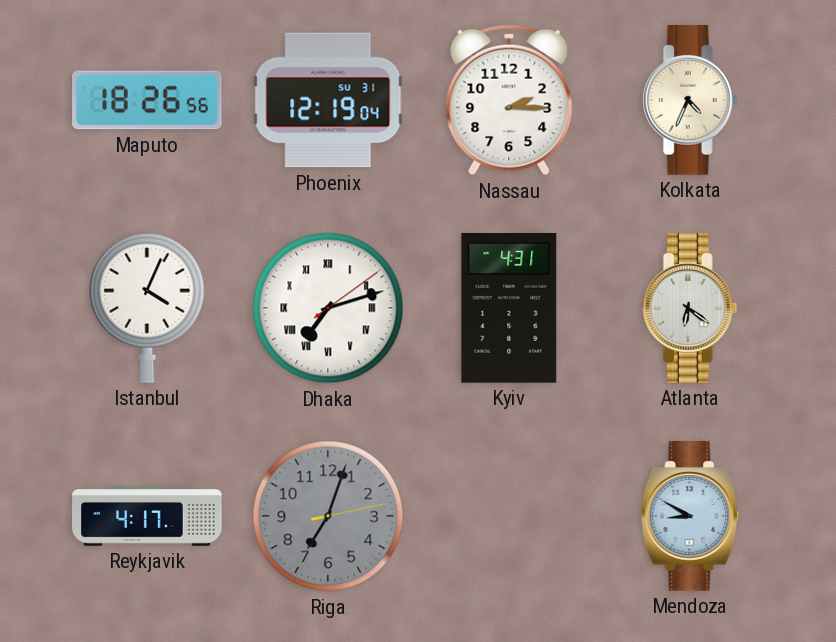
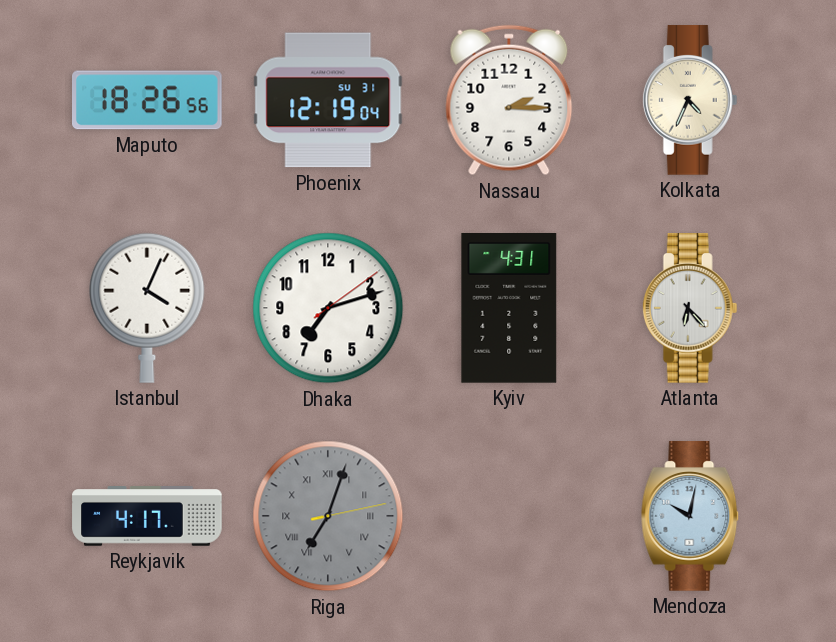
Dhaka numerals: Roman -> Arabic
Atlanta: 6:21 -> 6:23
Riga numerals: Arabic -> Roman
Mendoza: 8:50 -> 10:02
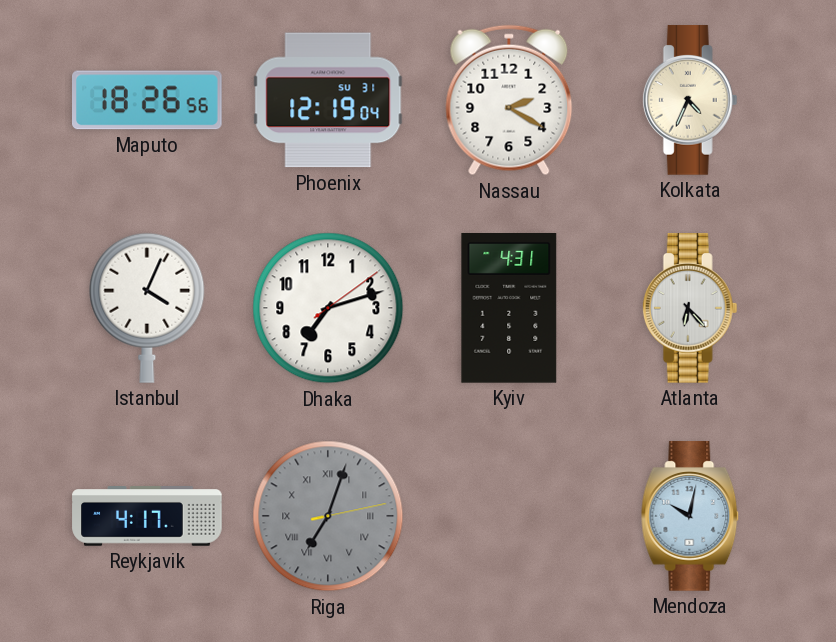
Nassau: 2:15 -> 2:20
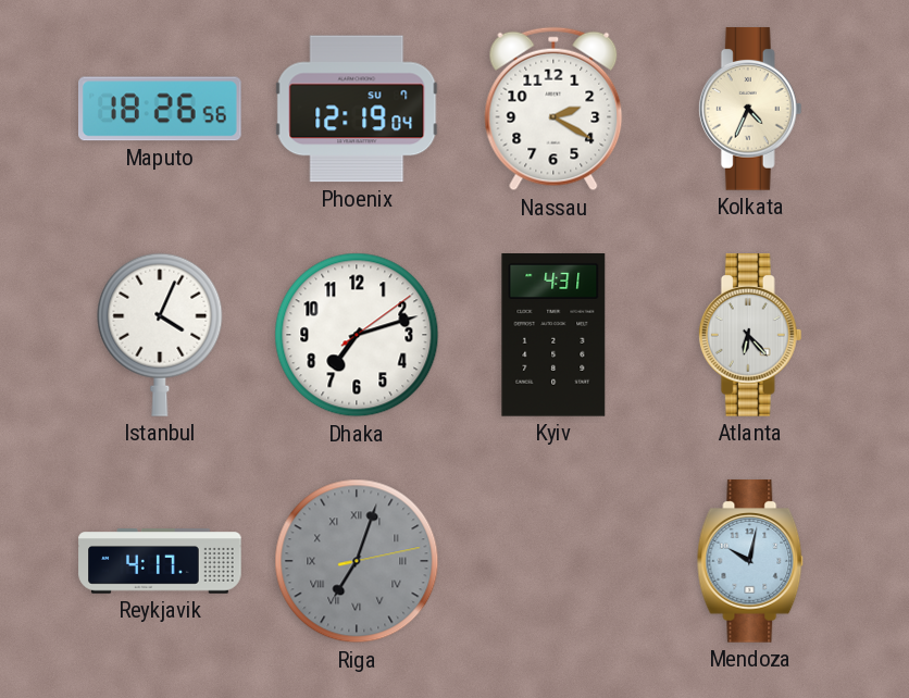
Phoenix date: SU 31 -> SU 7
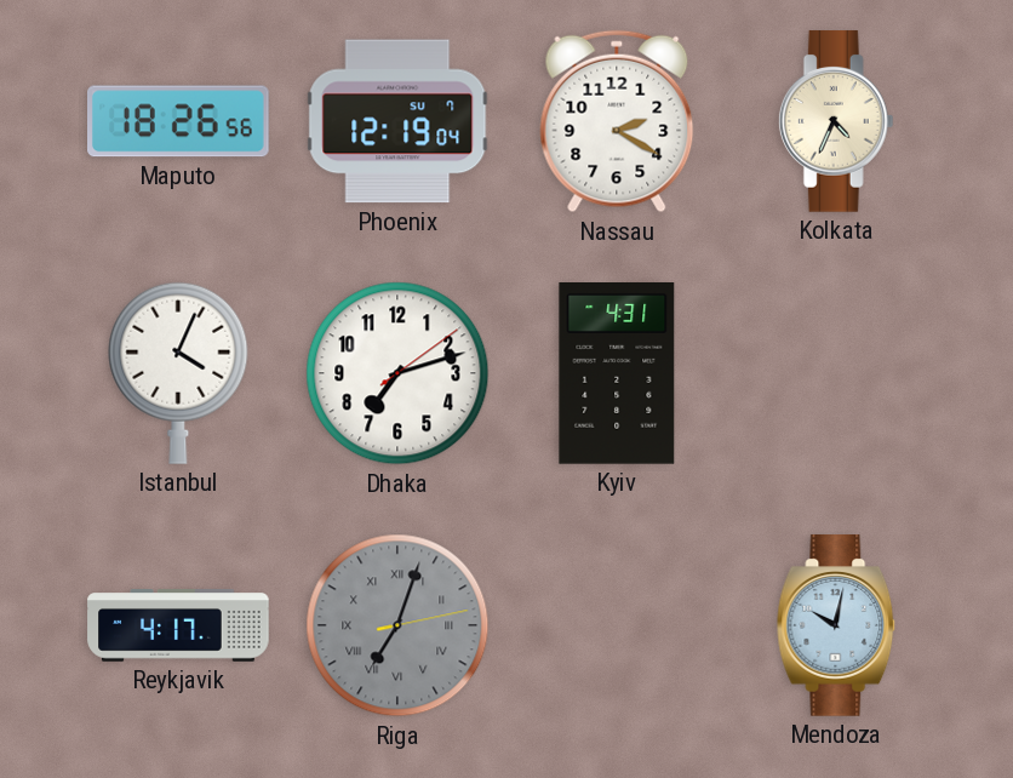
Atlanta: 6:23 -> none
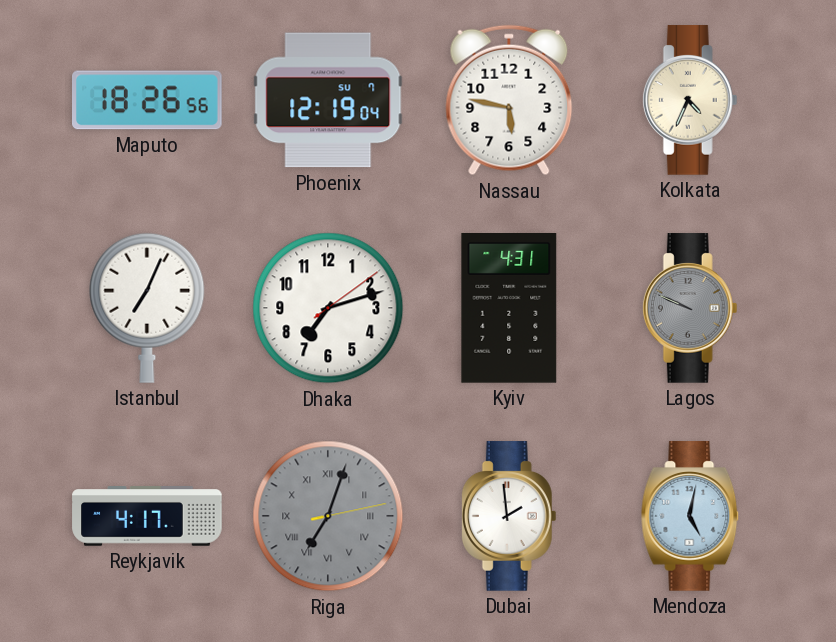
Nassau: 2:20 -> 5:47
Istanbul: 4:04 -> 7:04
Lagos: none -> 9:49
Dubai: none -> 1:59
Mendoza: 10:02 -> 5:02
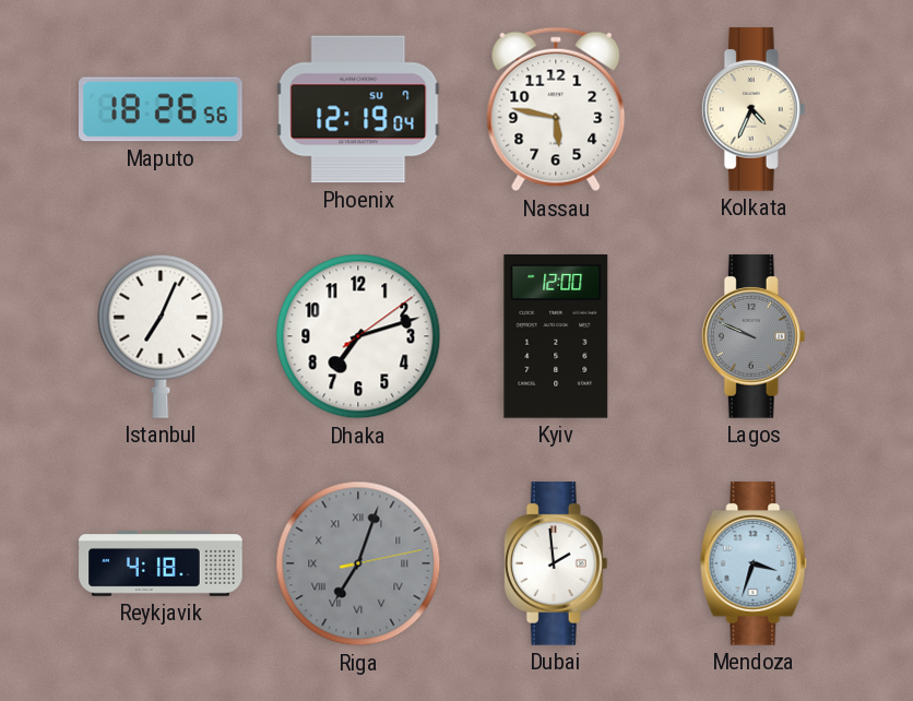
Kyiv: 4:31 -> 12:00
Reykjavik: 4:17 -> 4:18
Mendoza: 5:02 -> 3:33
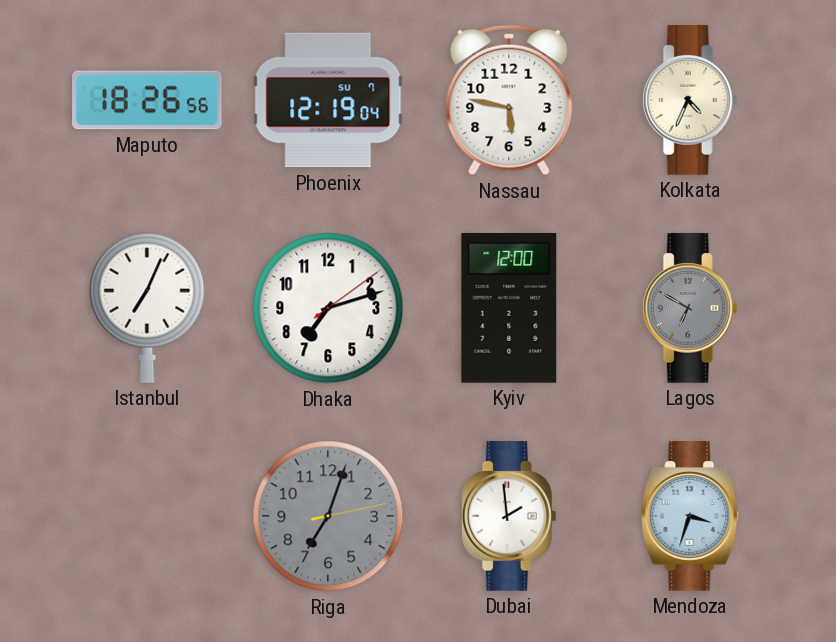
Lagos: 9:49 -> 6:50
Reykjavik: 4:18 -> none
Riga numerals: Roman -> Arabic
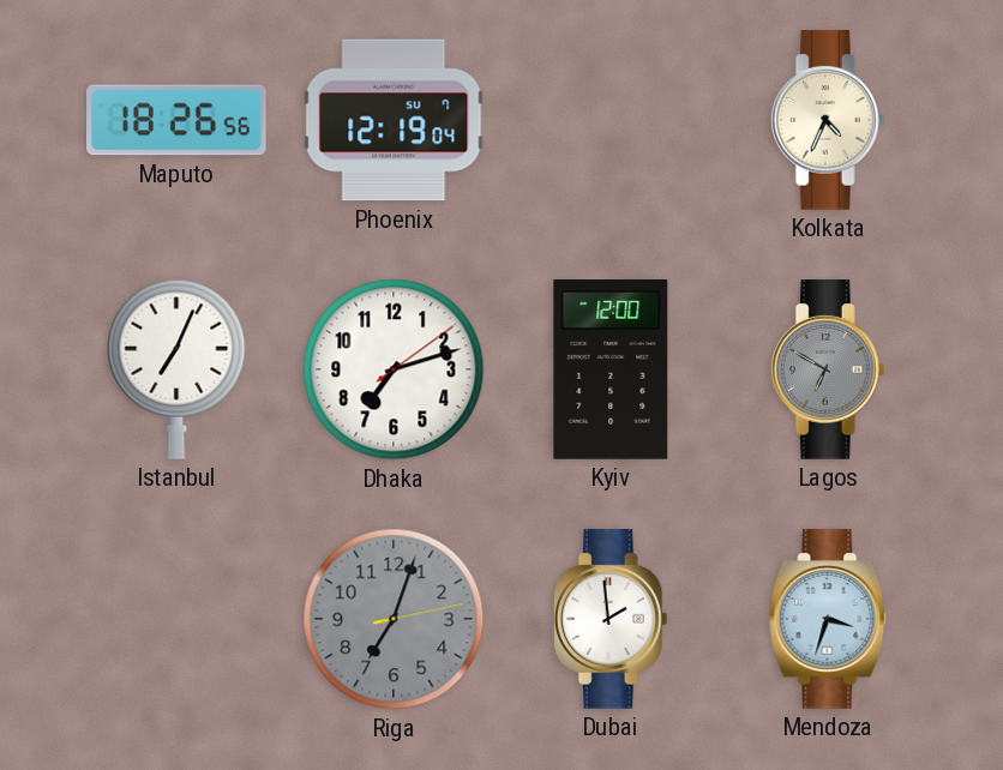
Nassau: 5:47 -> none
